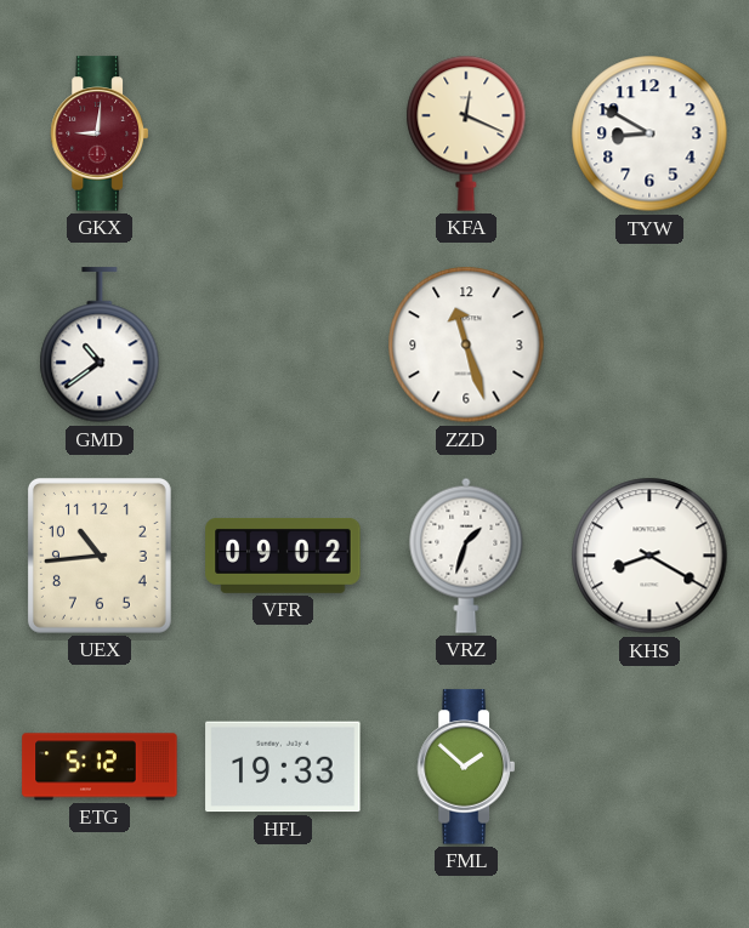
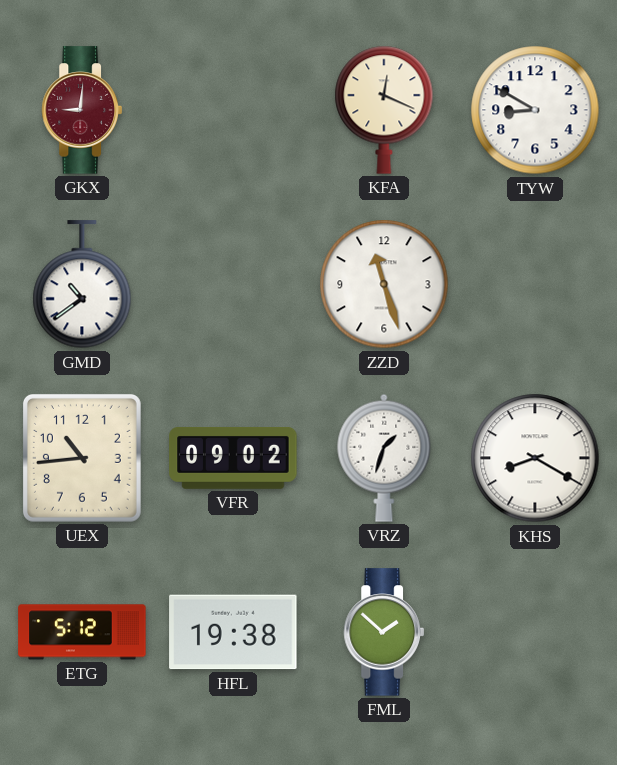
HFL: 19:33 -> 19:38
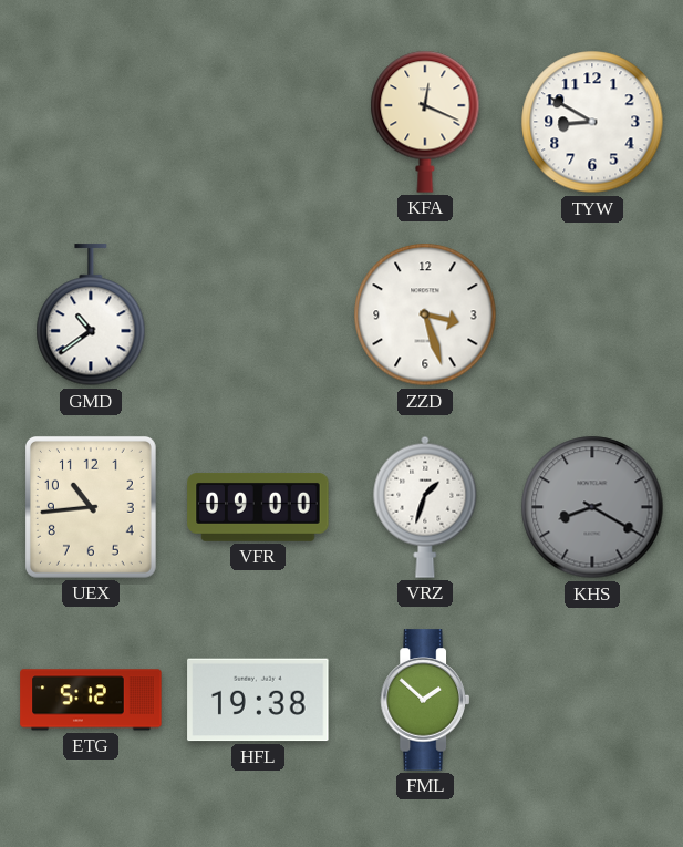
GKX: 9:01 -> none
ZZD: 11:27 -> 3:27
VFR: 09:02 -> 09:00
KHS dial: white -> grey
